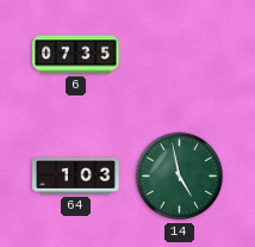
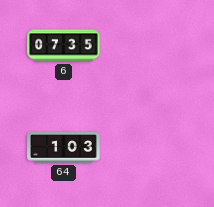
14: 4:58 -> none
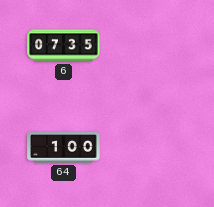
64: 1:03 -> 1:00
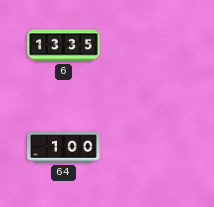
6: 07:35 -> 13:35
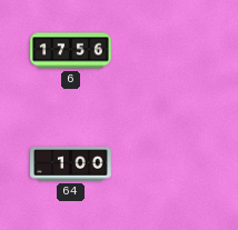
6: 13:35 -> 17:56
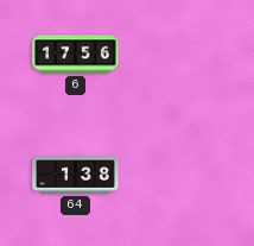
64: 1:00 -> 1:38
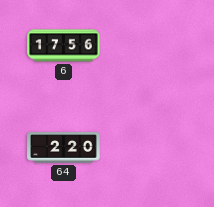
64: 1:38 -> 2:20
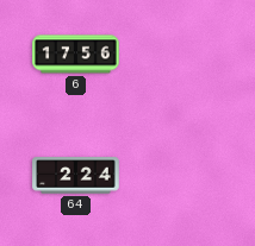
64: 2:20 -> 2:24
